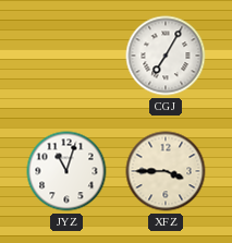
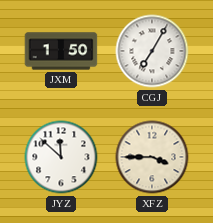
JXM: none -> 1:50
JYZ: 11:03 -> 11:52
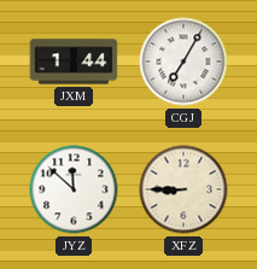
JXM: 1:50 -> 1:44
XFZ: 3:45 -> 8:45
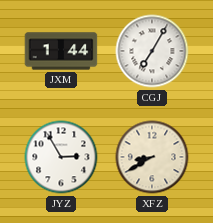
JYZ: 11:52 -> 2:55
XFZ: 8:45 -> 8:40
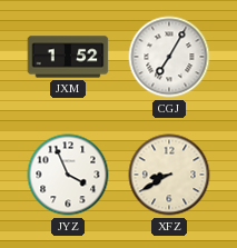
JXM: 1:44 -> 1:52
JYZ: 2:55 -> 3:56
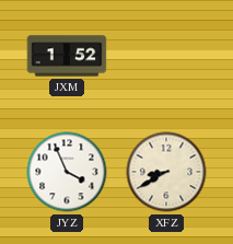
CGJ: 7:05 -> none
